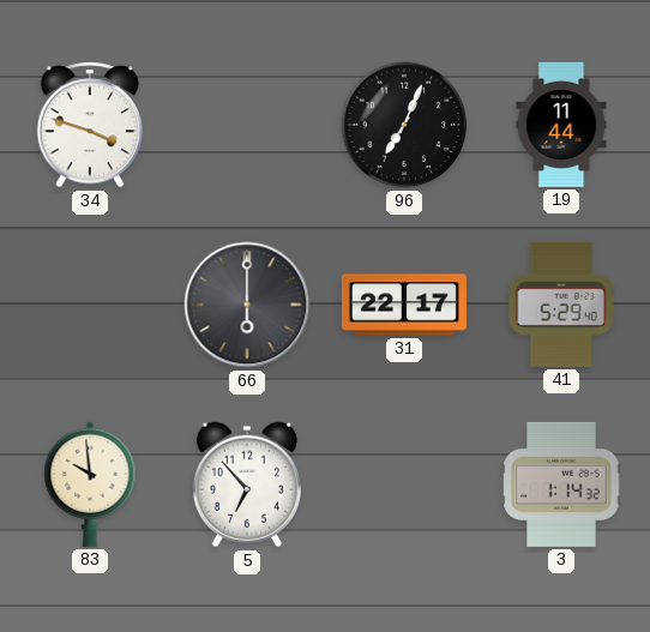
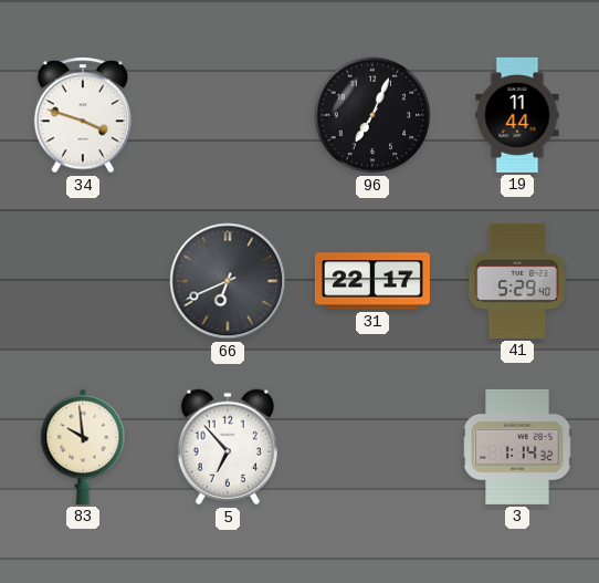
66: 6:00 -> 6:41
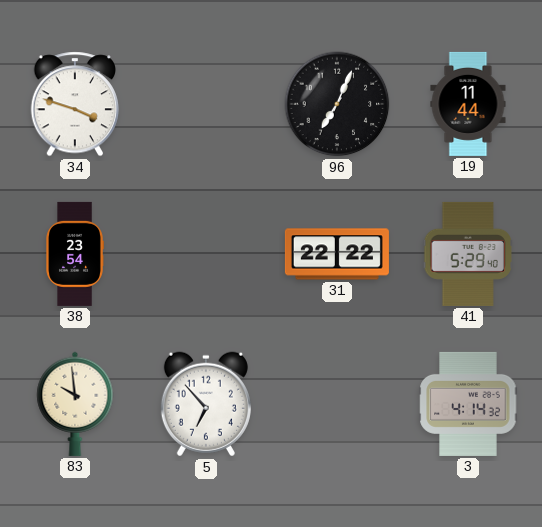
38: none -> 23:54
66: 6:41 -> none
31: 22:17 -> 22:22
3: 1:14 -> 4:14
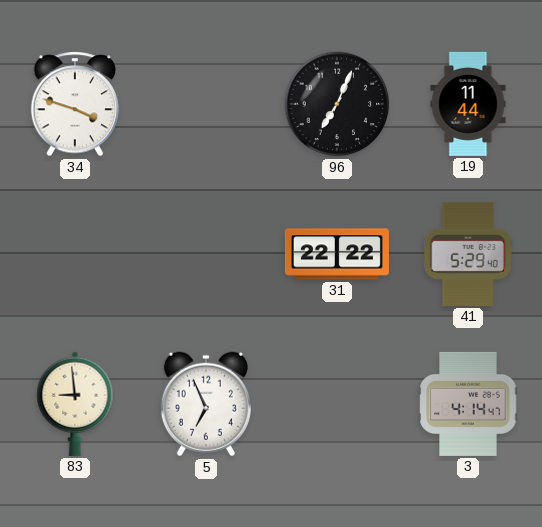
38: 23:54 -> none
83: 9:59 -> 8:59
5: 6:53 -> 6:56
3: 4:14:32 -> 4:14:47
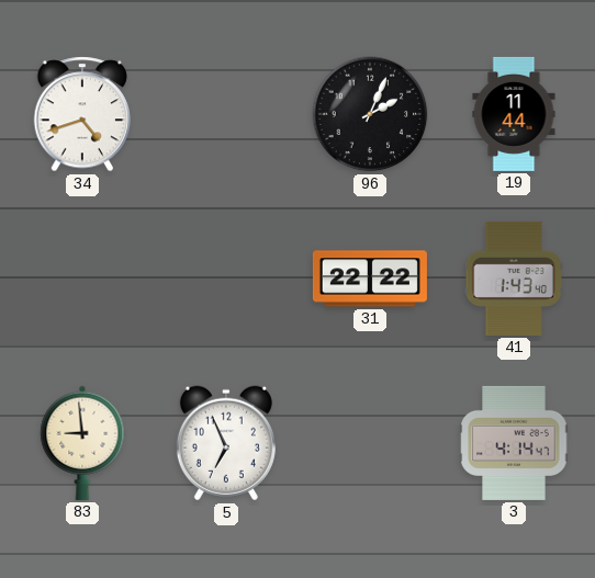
34: 3:48 -> 4:42
96: 7:04 -> 2:04
41: 5:29 -> 1:43
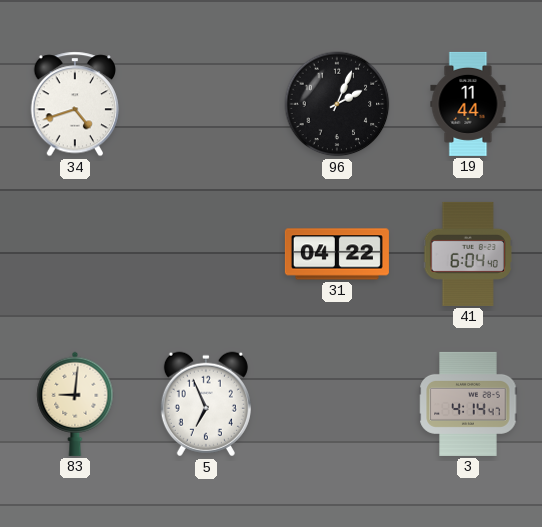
31: 22:22 -> 04:22
41: 1:43 -> 6:04
83: 8:59 -> 9:01
